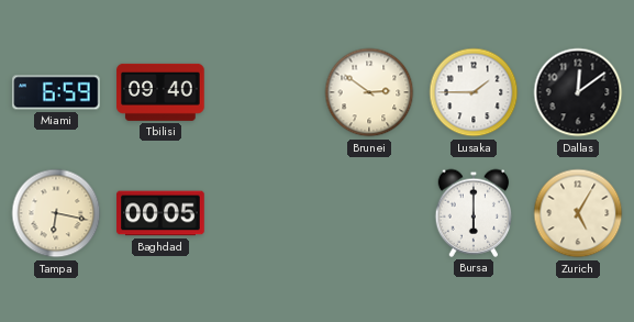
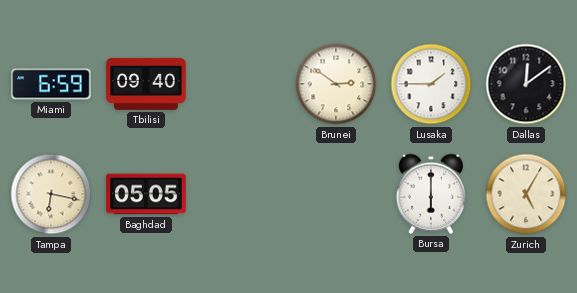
Baghdad: 00:05 -> 05:05
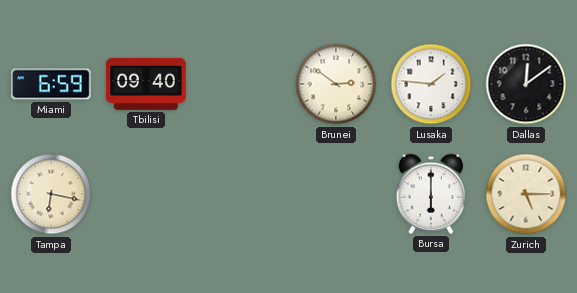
Lusaka: 1:45 -> 1:46
Baghdad: 05:05 -> none
Zurich: 5:05 -> 5:15
